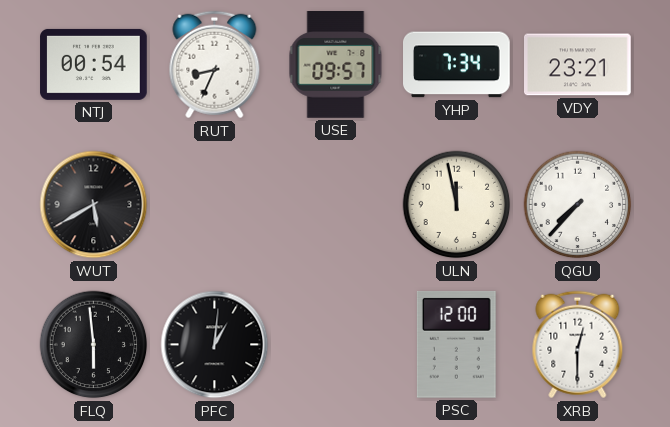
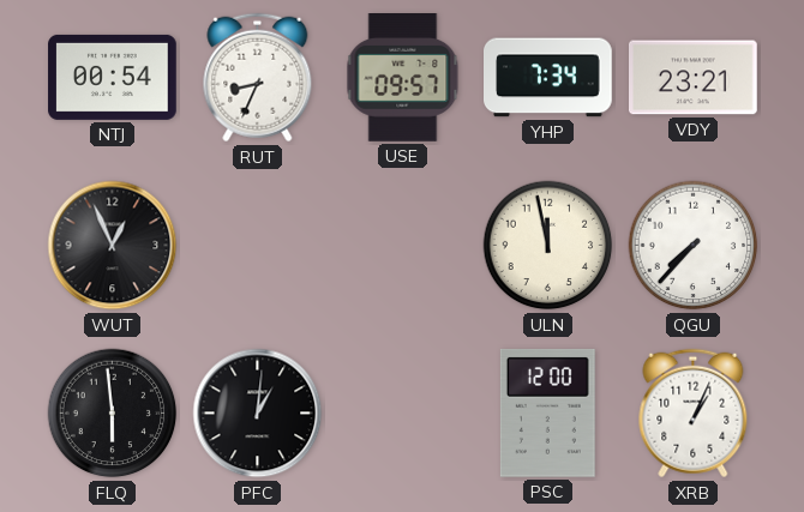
WUT: 5:40 -> 12:56
XRB: 12:30 -> 1:04
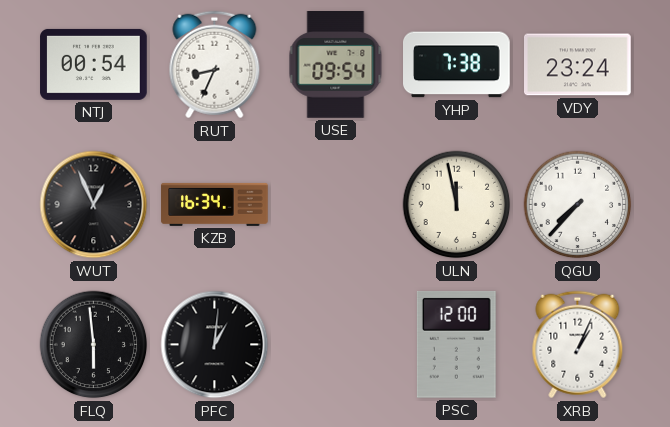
USE: 09:57 -> 09:54
YHP: 7:34 -> 7:38
VDY: 23:21 -> 23:24
KZB: none -> 16:34
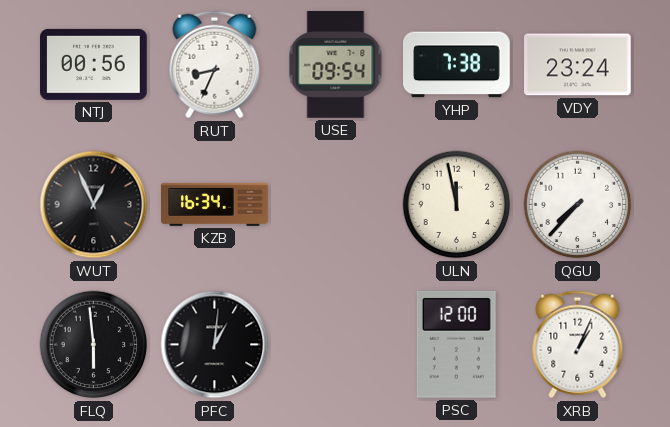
NTJ: 00:54 -> 00:56
